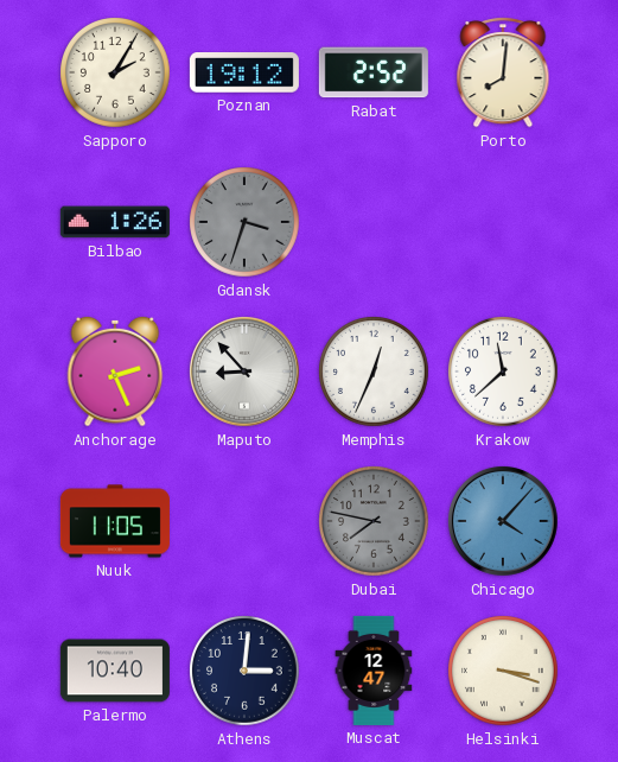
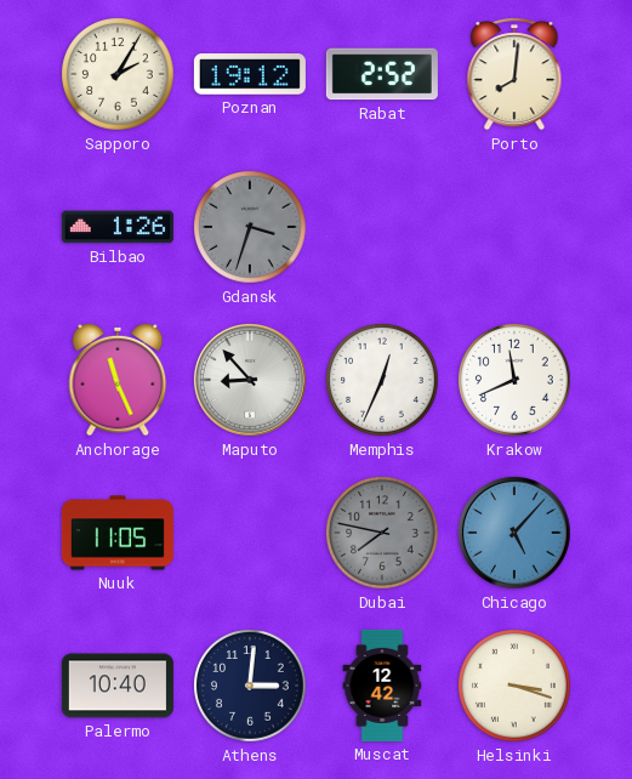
Anchorage: 2:26 -> 11:26
Krakow: 11:38 -> 11:41
Chicago: 4:07 -> 5:07
Muscat: 12:47 -> 12:42
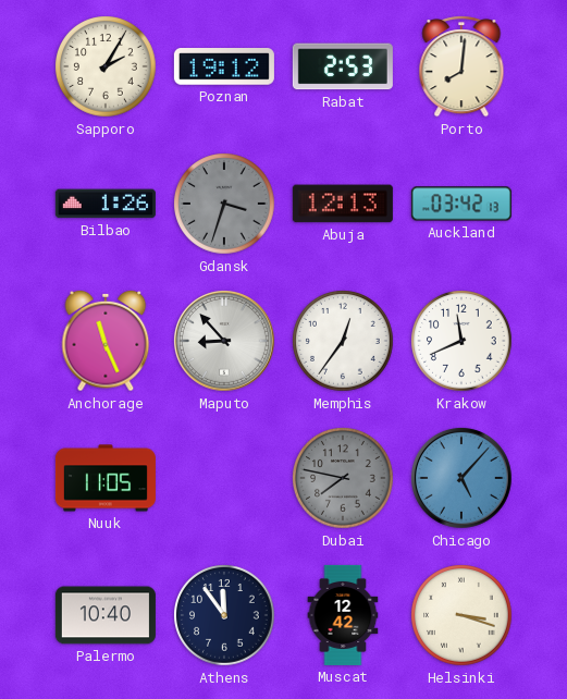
Rabat: 2:52 -> 2:53
Abuja: none -> 12:13
Auckland: none -> 03:42
Memphis: 12:34 -> 12:36
Athens: 3:01 -> 11:54
